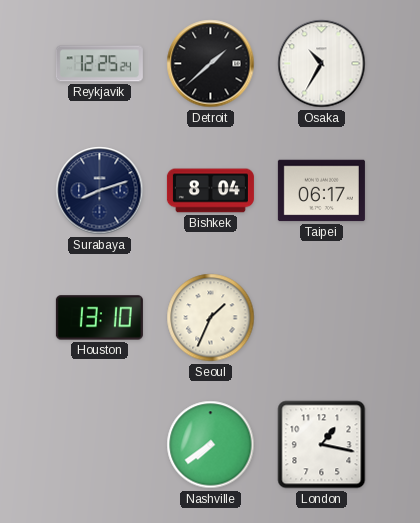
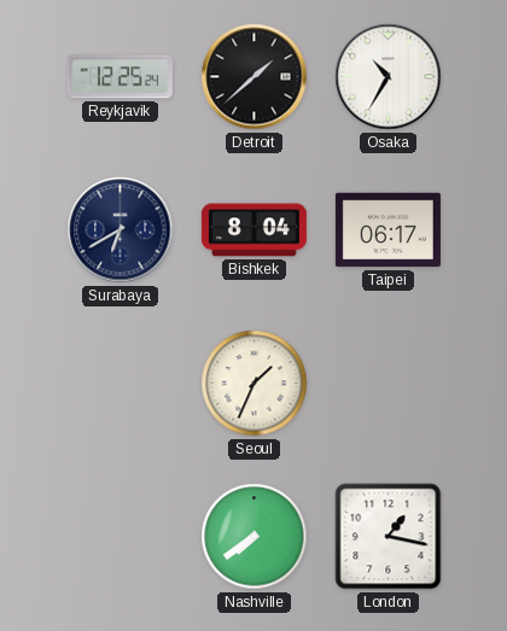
Surabaya: 8:12 -> 6:40
Houston: 13:10 -> none
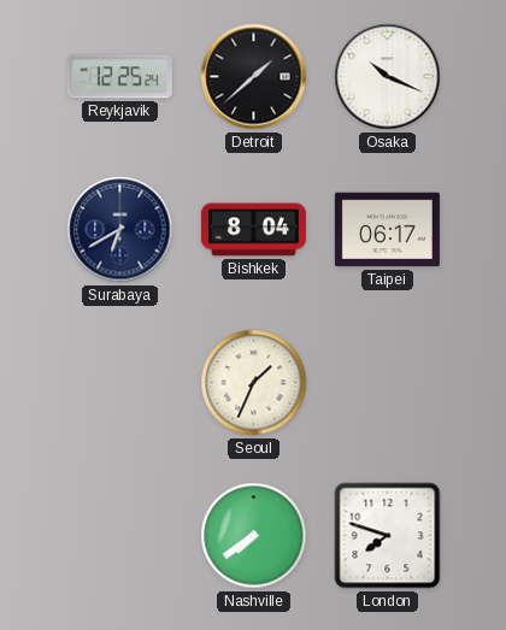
Osaka: 10:35 -> 10:19
London: 1:17 -> 7:48
